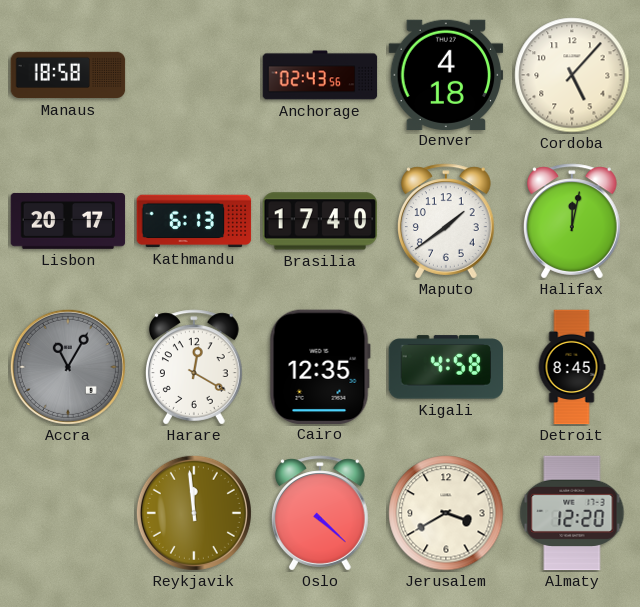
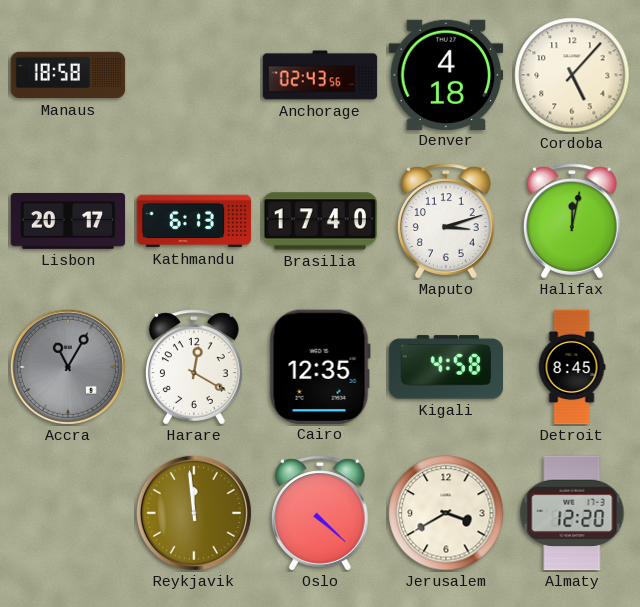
Maputo: 1:39 -> 3:12
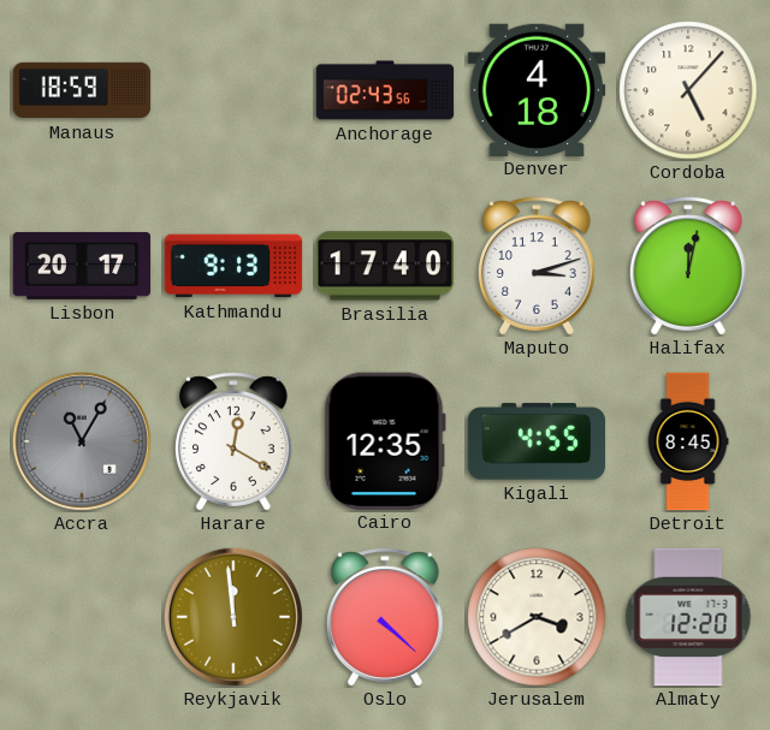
Manaus: 18:58 -> 18:59
Kathmandu: 6:13 -> 9:13
Kigali: 4:58 -> 4:55
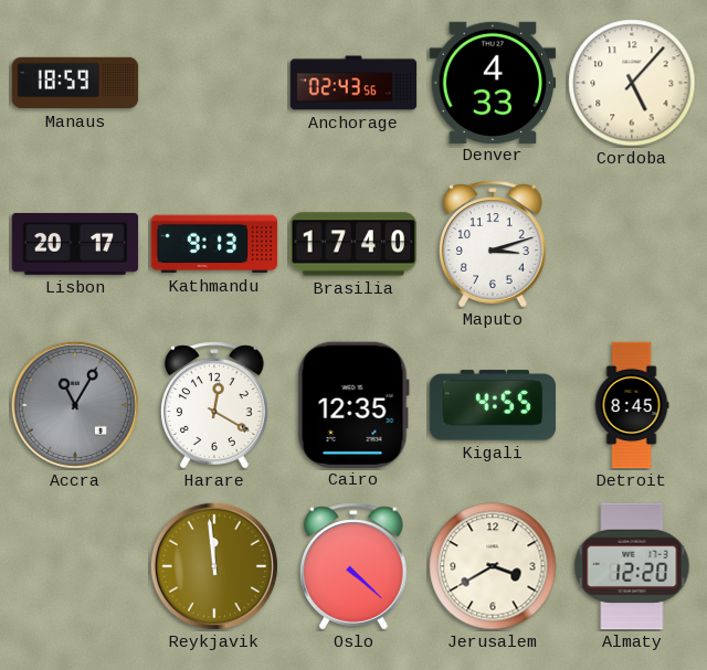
Denver: 4:18 -> 4:33
Halifax: 12:02 -> none
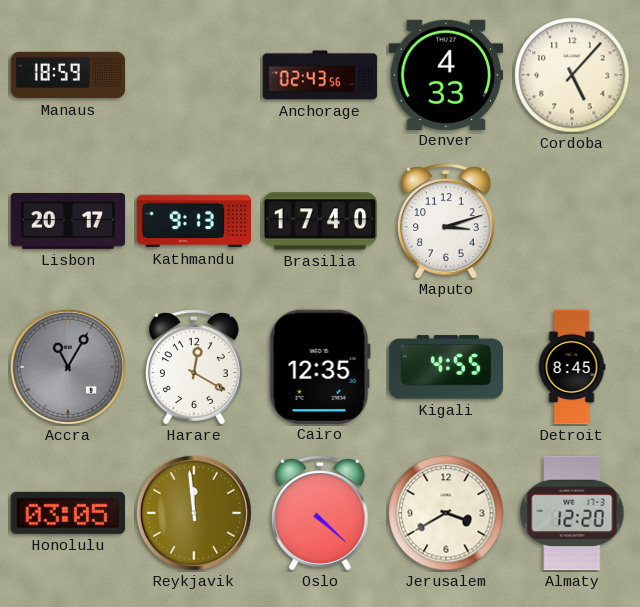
Honolulu: none -> 03:05
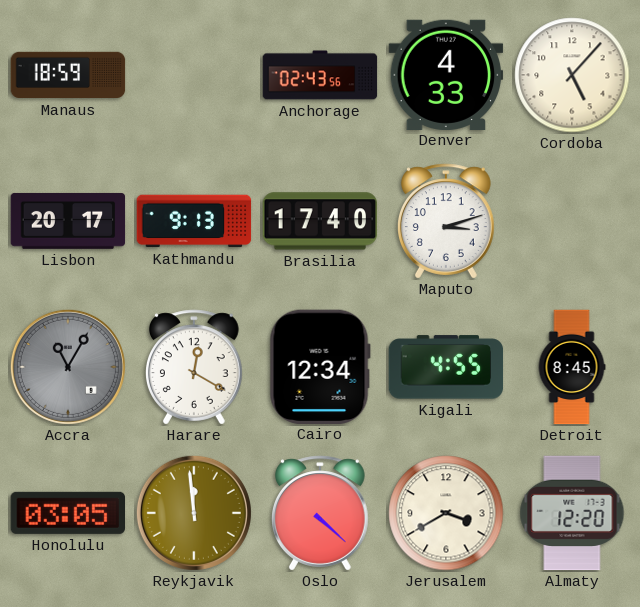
Cairo: 12:35 -> 12:34
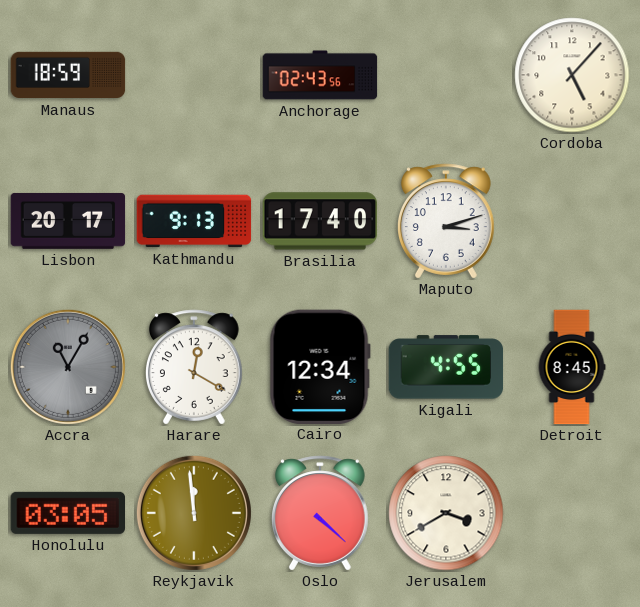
Denver: 4:33 -> none
Almaty: 12:20 -> none
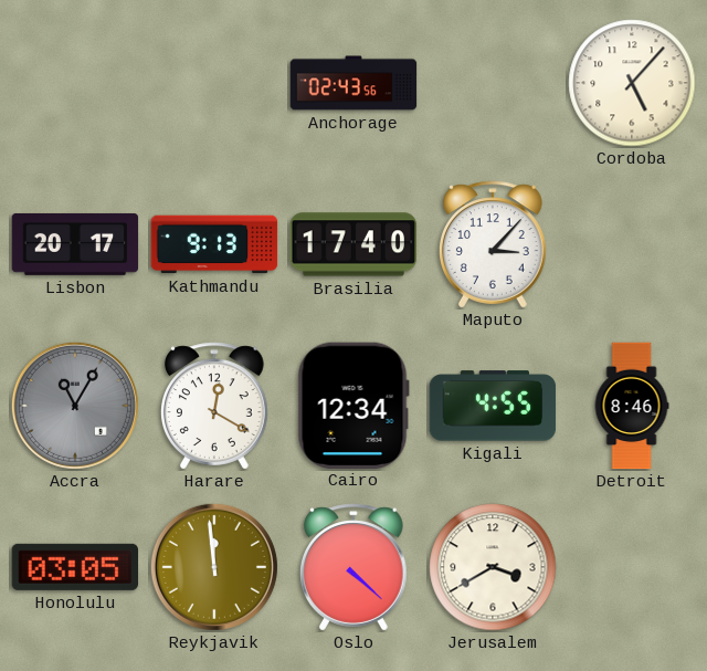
Manaus: 18:59 -> none
Maputo: 3:12 -> 3:07
Detroit: 8:45 -> 8:46
